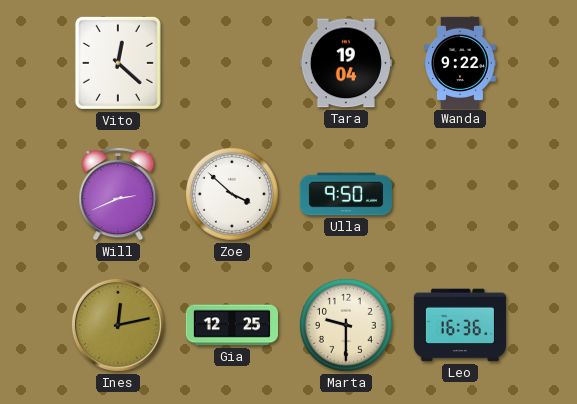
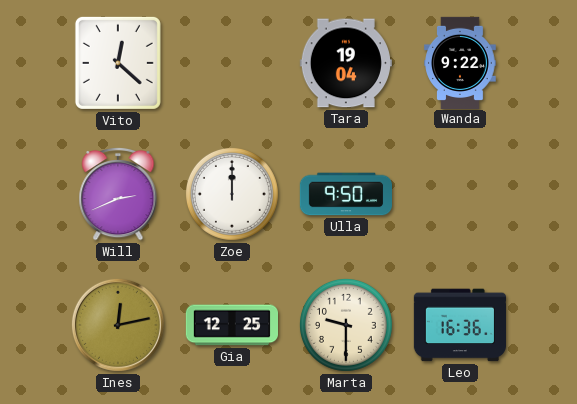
Zoe: 3:52 -> 12:00
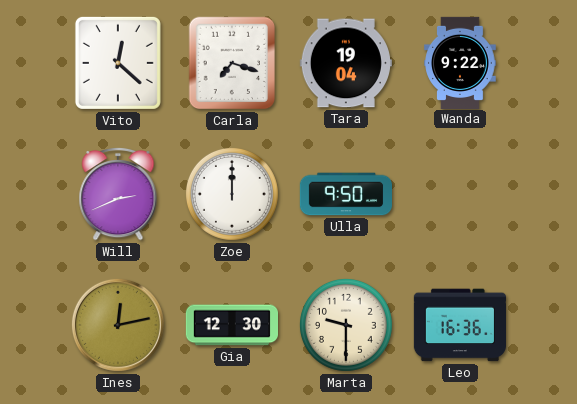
Carla: none -> 7:18
Gia: 12:25 -> 12:30
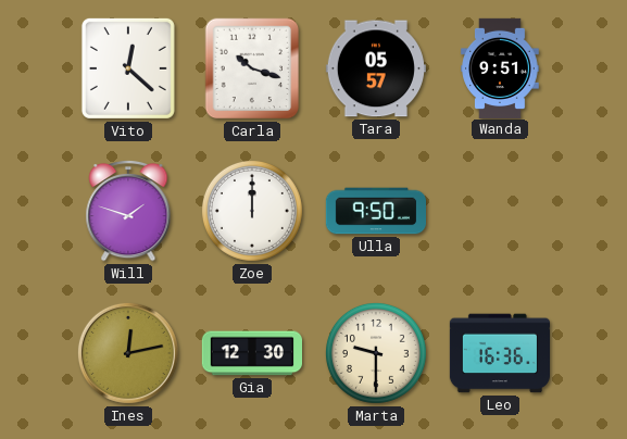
Carla: 7:18 -> 10:18
Tara: 19:04 -> 05:57
Wanda: 9:22 -> 9:51
Will: 2:41 -> 1:48
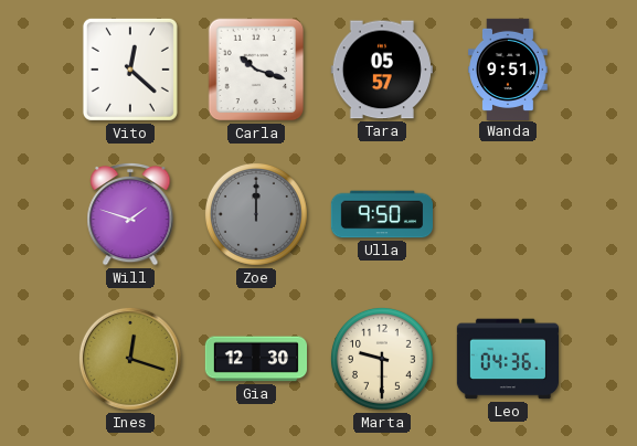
Zoe dial: white -> grey
Ines: 12:13 -> 12:18
Leo: 16:36 -> 04:36
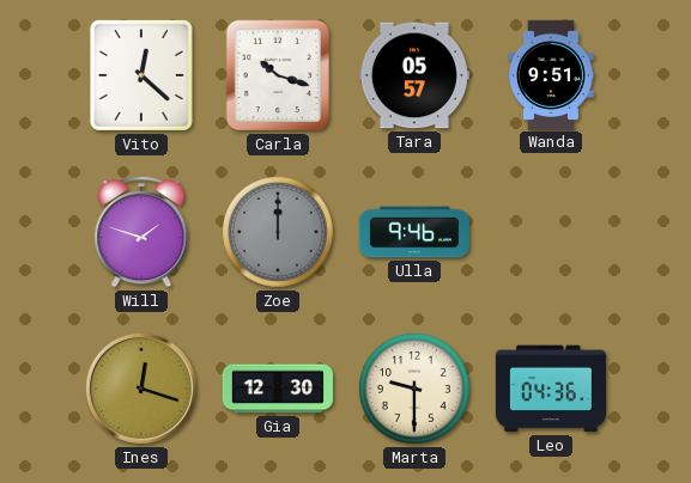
Ulla: 9:50 -> 9:46
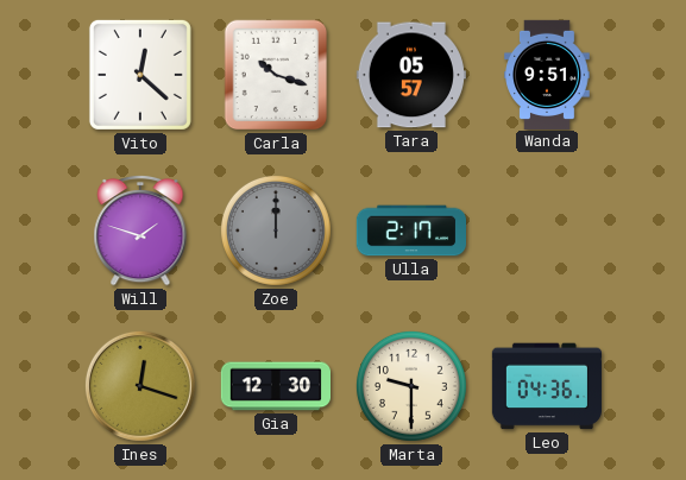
Ulla: 9:46 -> 2:17
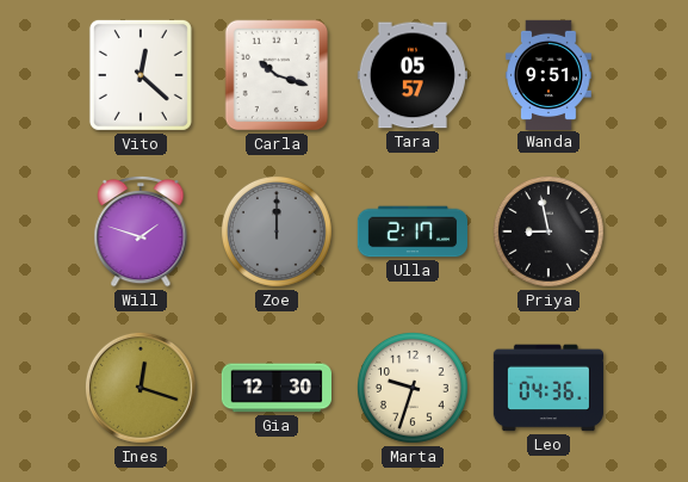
Priya: none -> 8:58
Marta: 9:30 -> 9:33
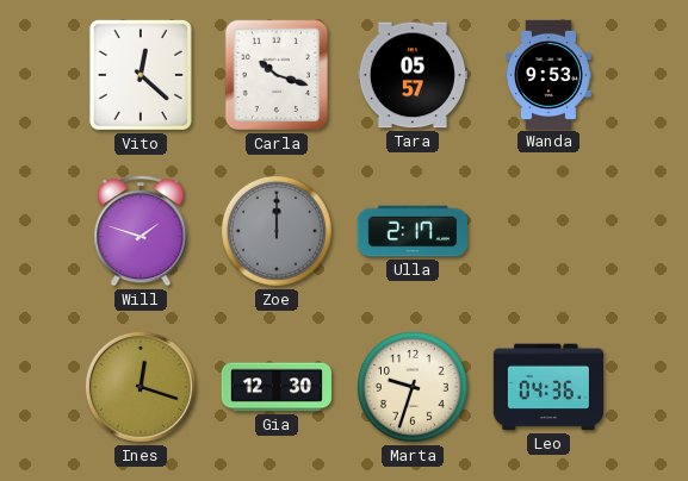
Wanda: 9:51 -> 9:53
Priya: 8:58 -> none
